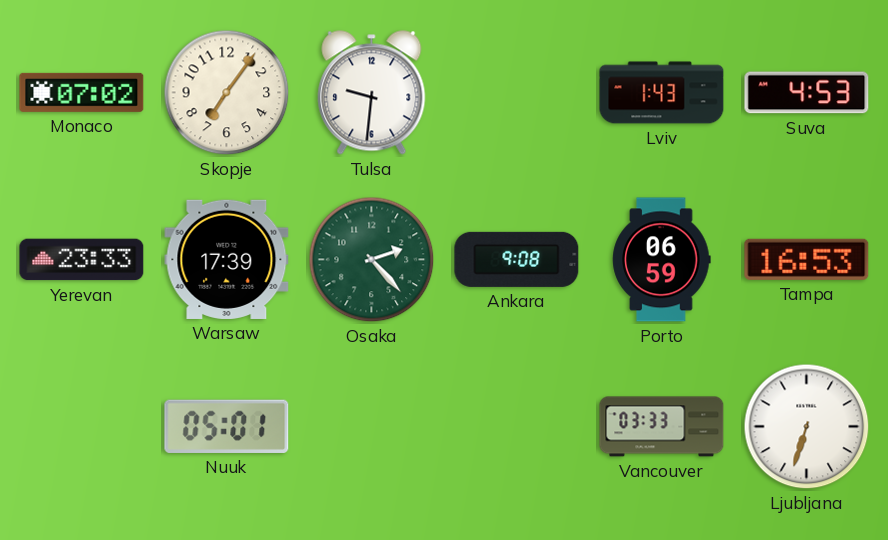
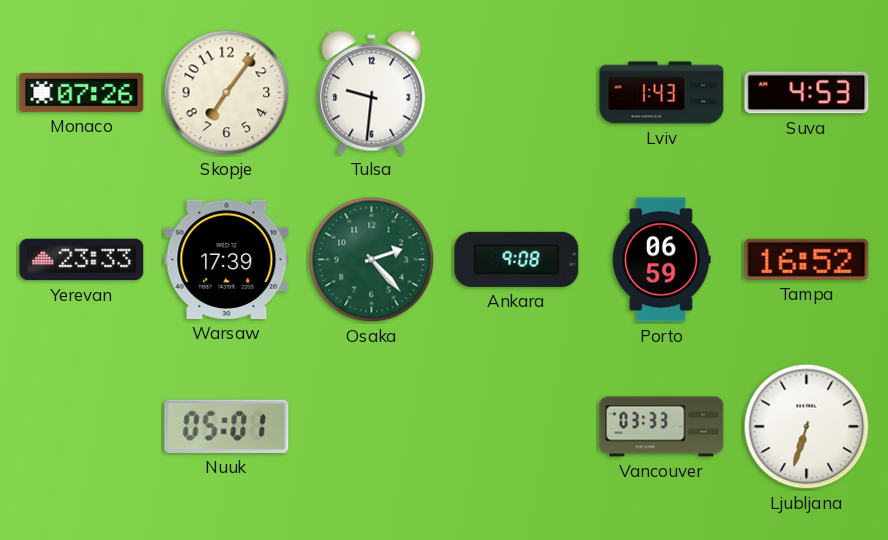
Monaco: 07:02 -> 07:26
Tampa: 16:53 -> 16:52
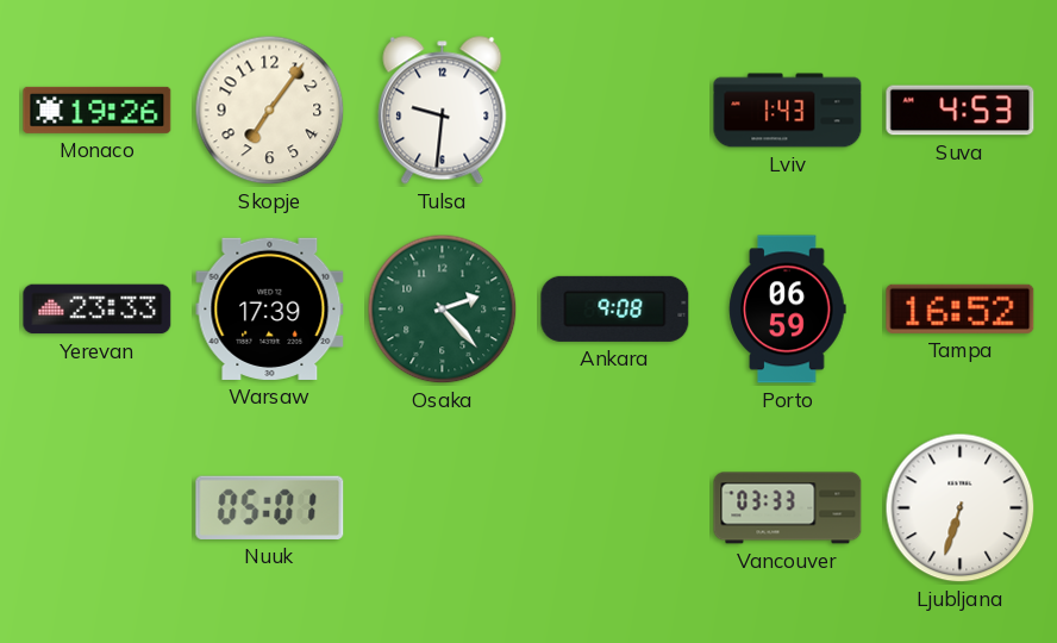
Monaco: 07:26 -> 19:26
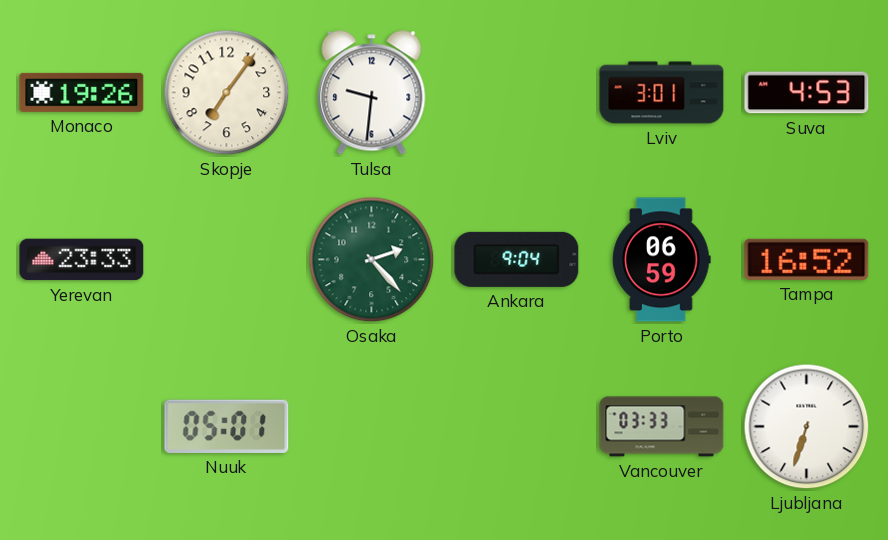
Lviv: 1:43 -> 3:01
Warsaw: 17:39 -> none
Ankara: 9:08 -> 9:04
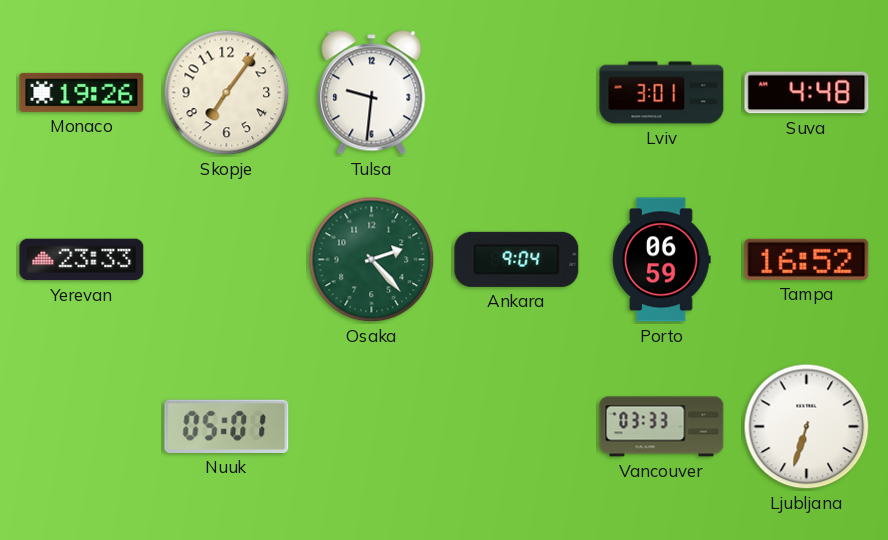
Suva: 4:53 -> 4:48
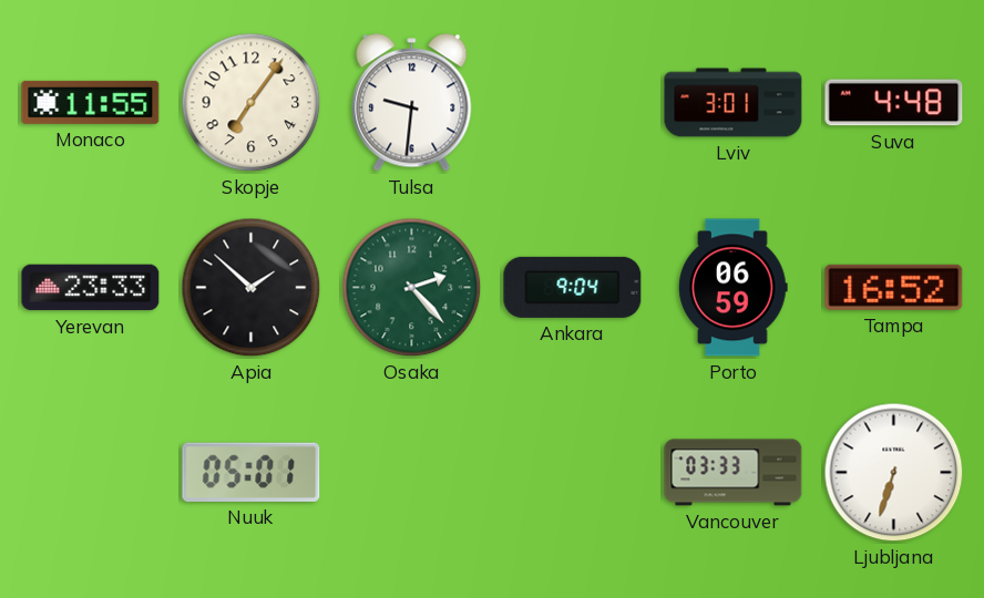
Monaco: 19:26 -> 11:55
Apia: none -> 1:52
